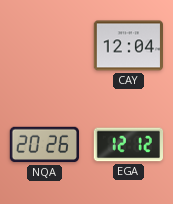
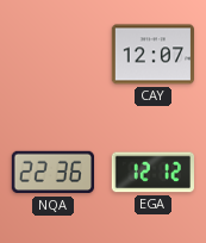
CAY: 12:04 -> 12:07
NQA: 20:26 -> 22:36
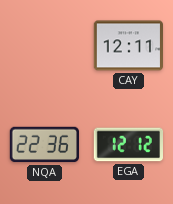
CAY: 12:07 -> 12:11
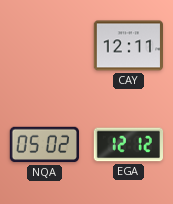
NQA: 22:36 -> 05:02
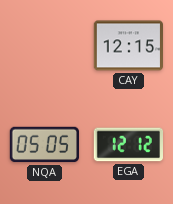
CAY: 12:11 -> 12:15
NQA: 05:02 -> 05:05
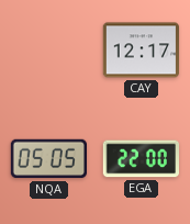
CAY: 12:15 -> 12:17
EGA: 12:12 -> 22:00
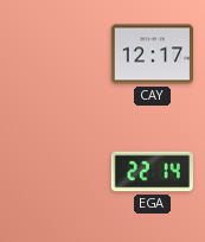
NQA: 05:05 -> none
EGA: 22:00 -> 22:14
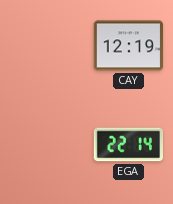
CAY: 12:17 -> 12:19
